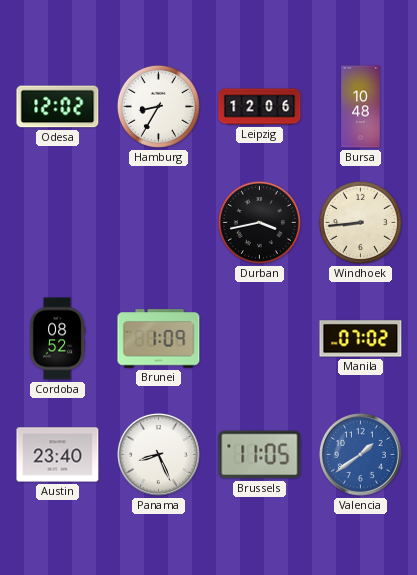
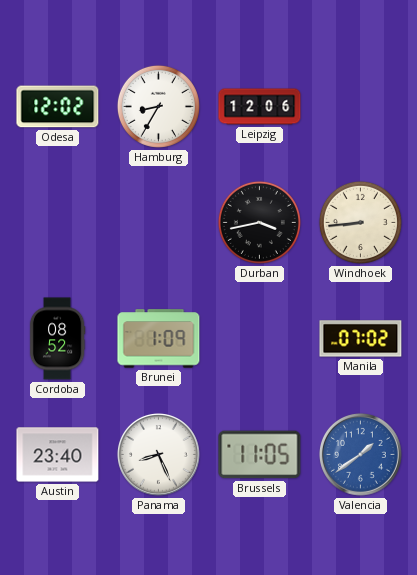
Bursa: 10:48 -> none
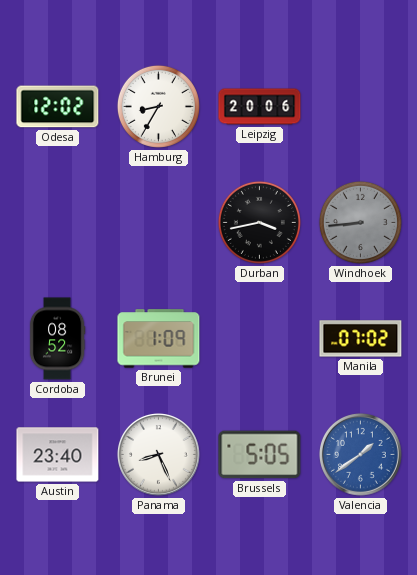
Leipzig: 12:06 -> 20:06
Windhoek dial: cream -> grey
Brussels: 11:05 -> 5:05
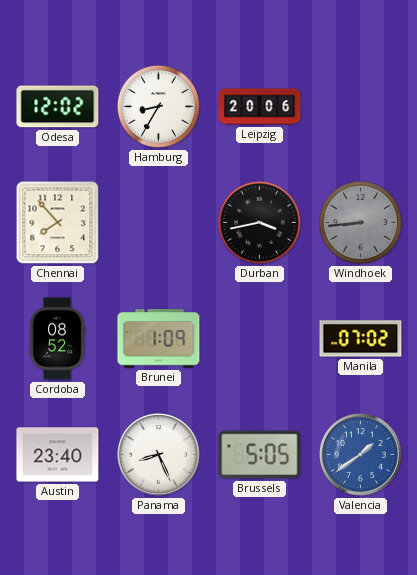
Chennai: none -> 7:53
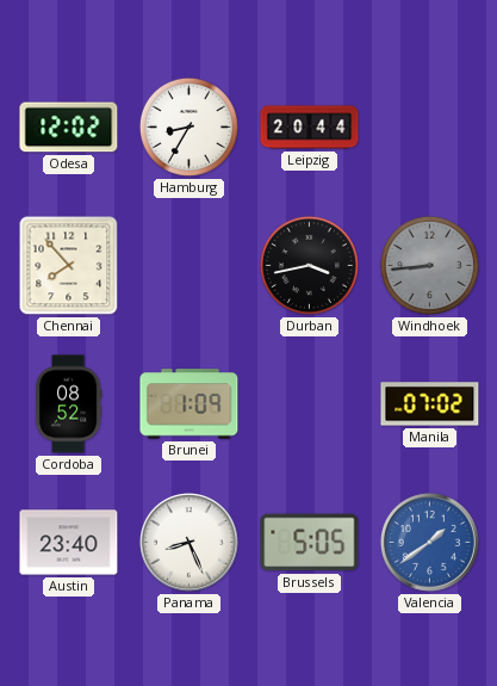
Leipzig: 20:06 -> 20:44
